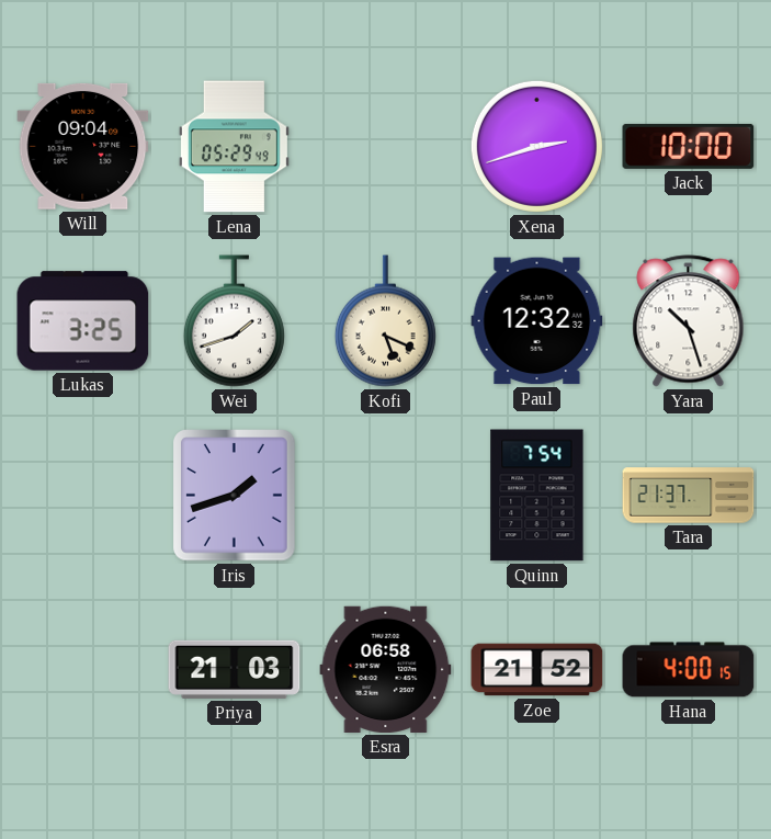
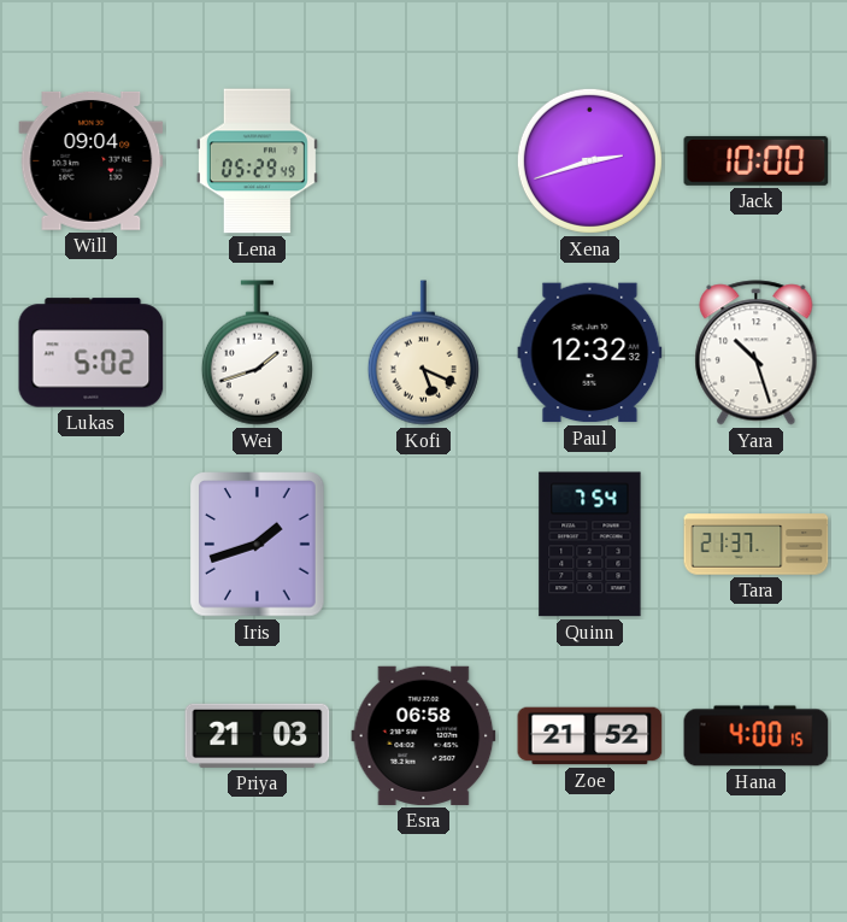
Lukas: 3:25 -> 5:02
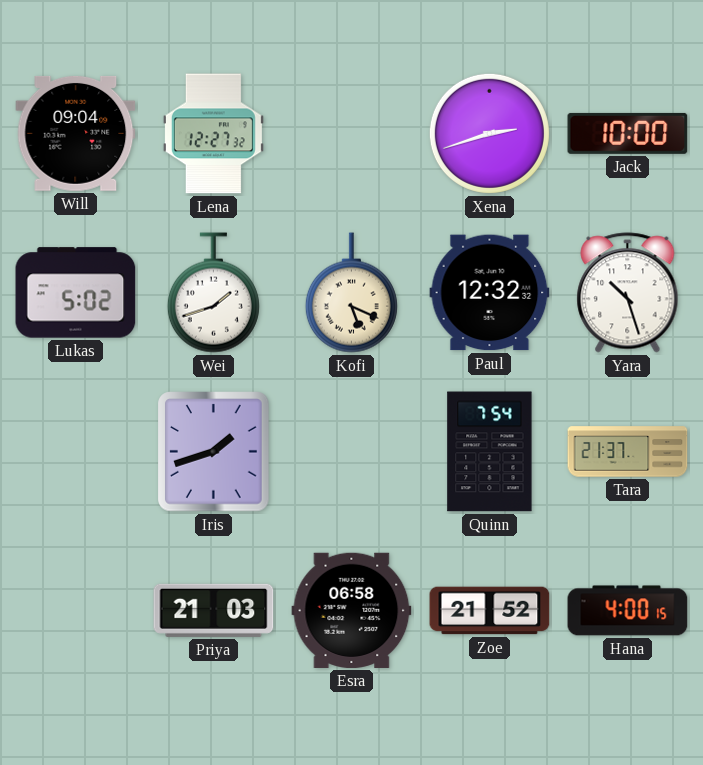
Lena: 05:29 -> 12:27
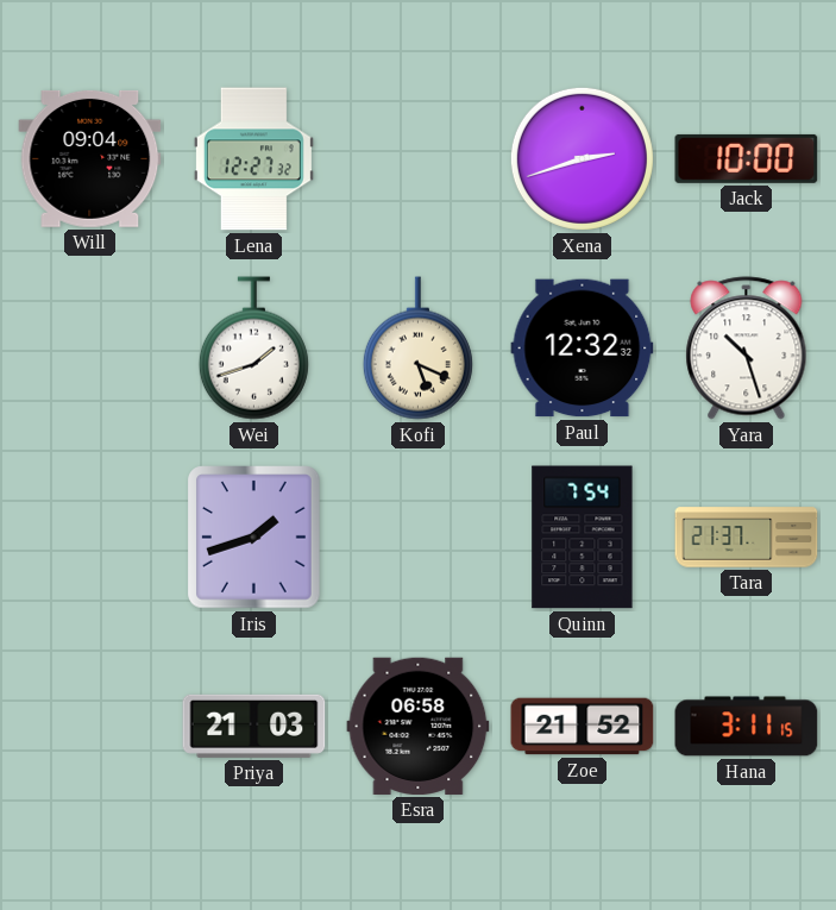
Lukas: 5:02 -> none
Hana: 4:00 -> 3:11
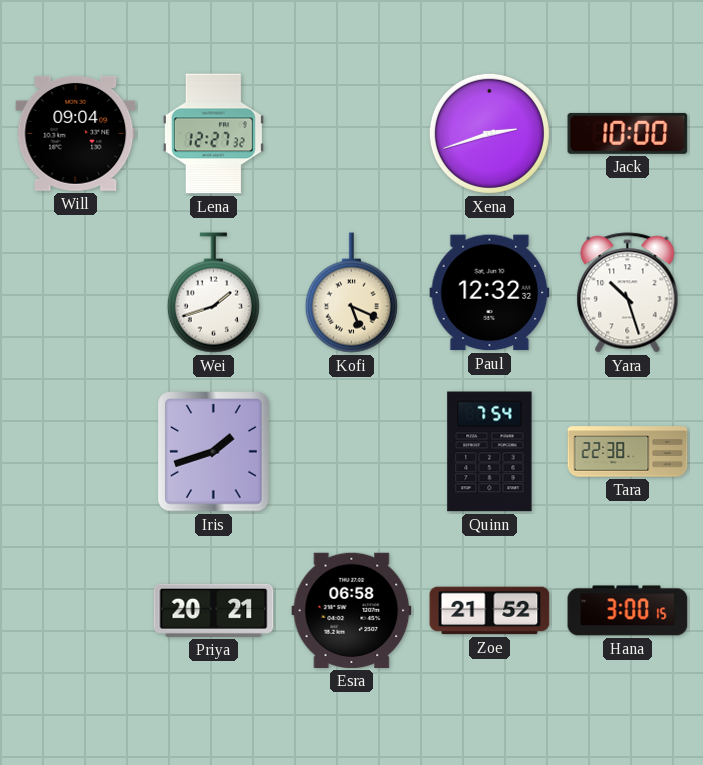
Tara: 21:37 -> 22:38
Priya: 21:03 -> 20:21
Hana: 3:11 -> 3:00
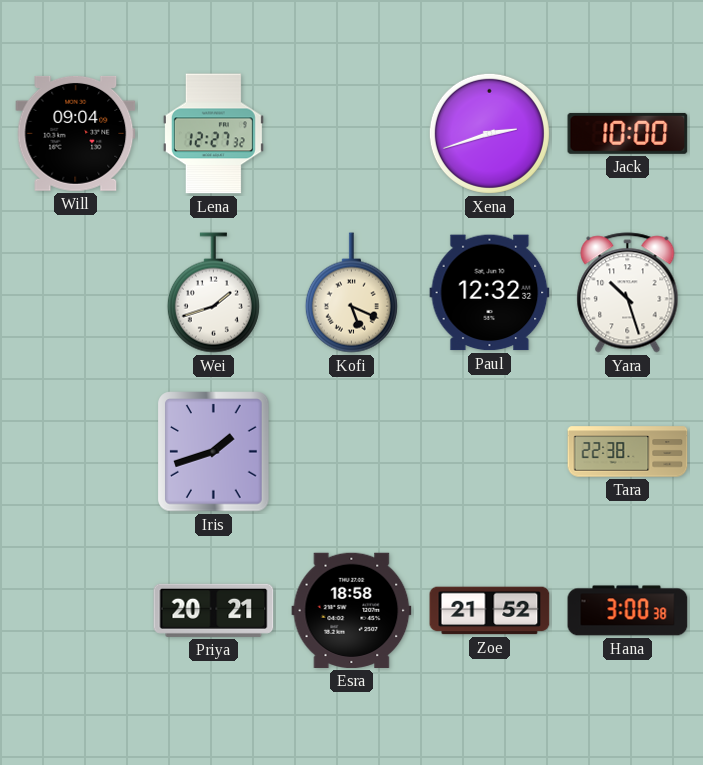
Quinn: 7:54 -> none
Esra: 06:58 -> 18:58
Hana: 3:00:15 -> 3:00:38
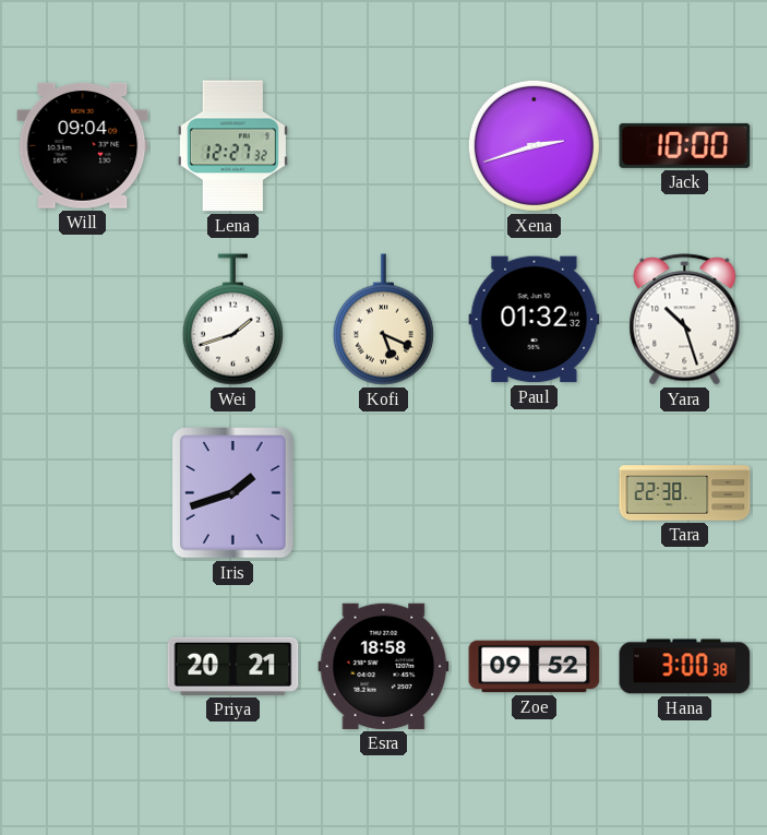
Paul: 12:32 -> 01:32
Zoe: 21:52 -> 09:52
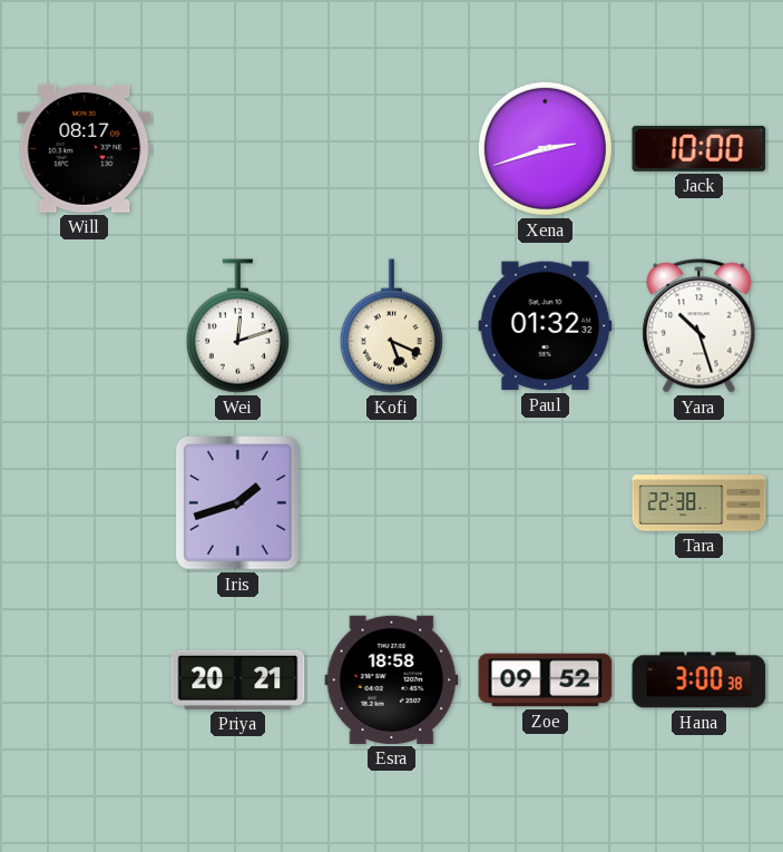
Will: 09:04 -> 08:17
Lena: 12:27 -> none
Wei: 1:42 -> 12:12
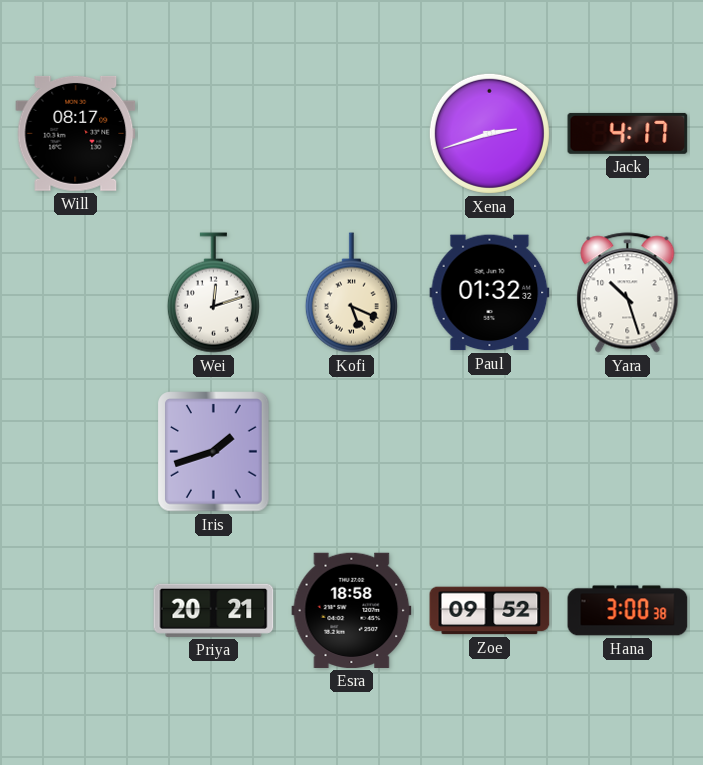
Jack: 10:00 -> 4:17
Tara: 22:38 -> none
